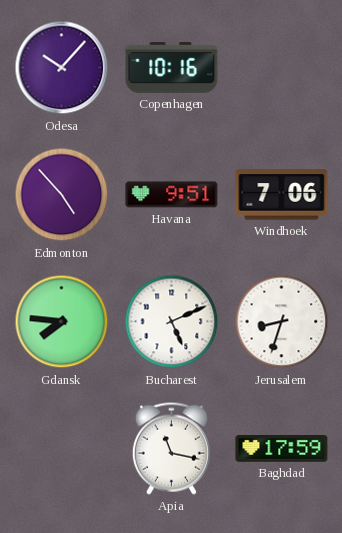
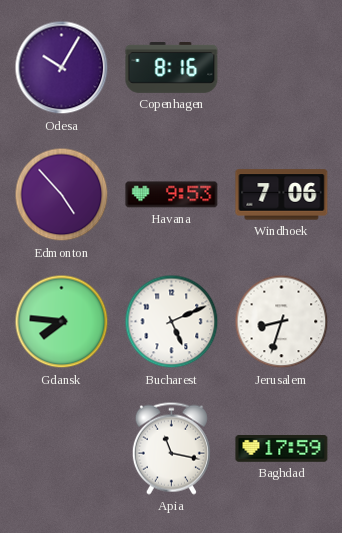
Odesa: 10:07 -> 10:05
Copenhagen: 10:16 -> 8:16
Havana: 9:51 -> 9:53
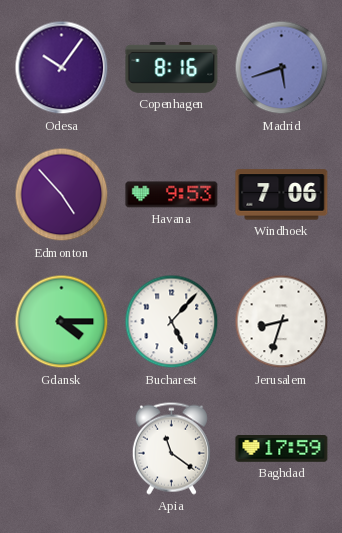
Odesa: 10:05 -> 10:06
Madrid: none -> 5:42
Gdansk: 7:46 -> 4:15
Bucharest: 5:11 -> 5:07
Apia: 11:17 -> 11:21
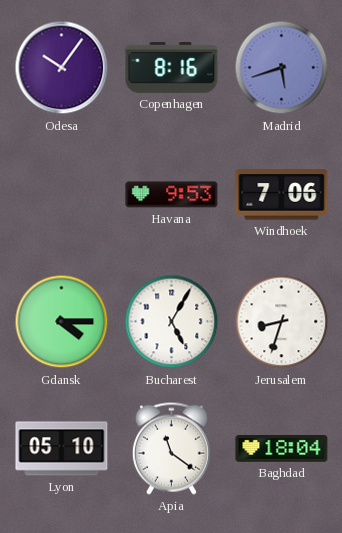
Edmonton: 4:53 -> none
Bucharest: 5:07 -> 5:05
Lyon: none -> 05:10
Baghdad: 17:59 -> 18:04
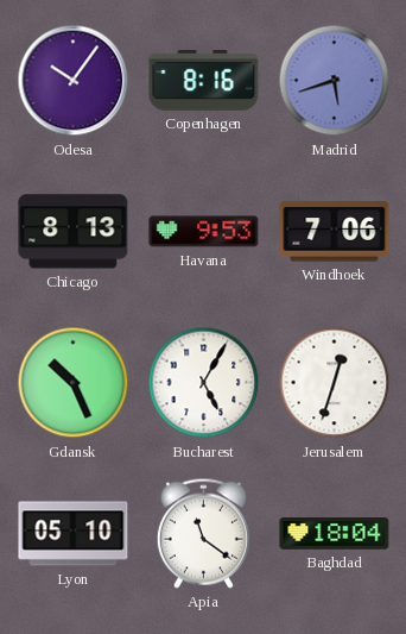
Chicago: none -> 8:13
Gdansk: 4:15 -> 10:26
Jerusalem: 8:33 -> 12:33
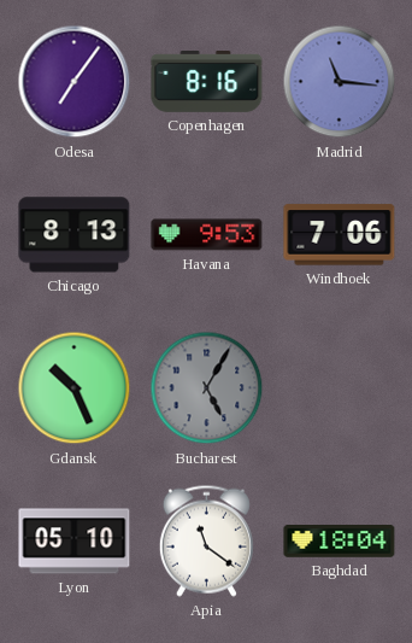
Odesa: 10:06 -> 7:06
Madrid: 5:42 -> 11:16
Bucharest dial: white -> grey
Jerusalem: 12:33 -> none
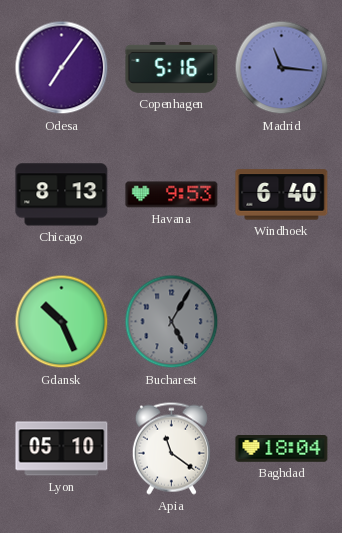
Copenhagen: 8:16 -> 5:16
Windhoek: 7:06 -> 6:40
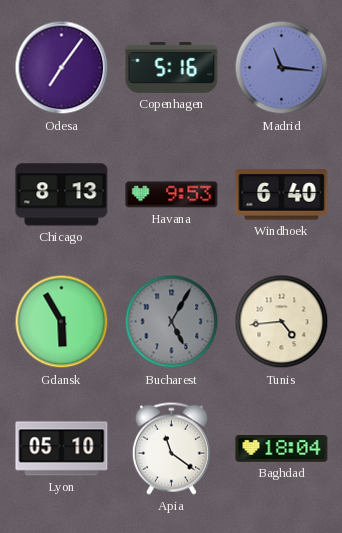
Gdansk: 10:26 -> 5:55
Tunis: none -> 4:44
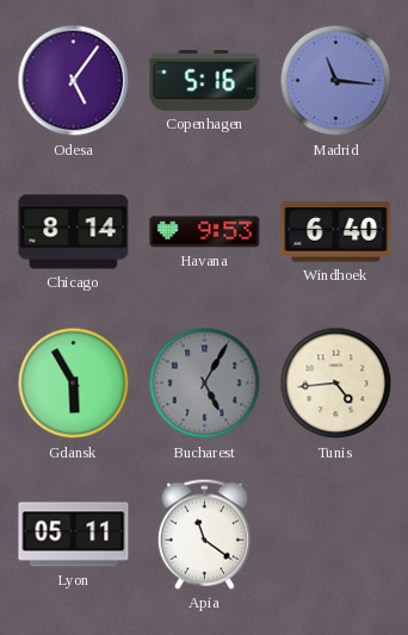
Odesa: 7:06 -> 5:06
Chicago: 8:13 -> 8:14
Lyon: 05:10 -> 05:11
Baghdad: 18:04 -> none
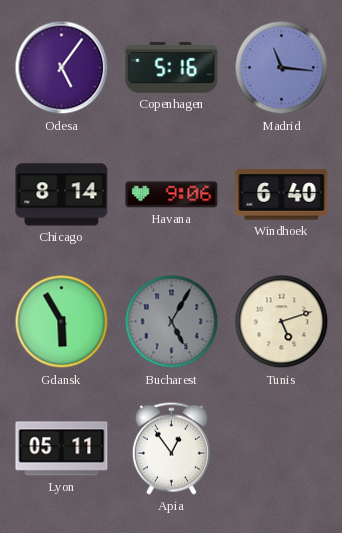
Havana: 9:53 -> 9:06
Tunis: 4:44 -> 5:12
Apia: 11:21 -> 12:54
